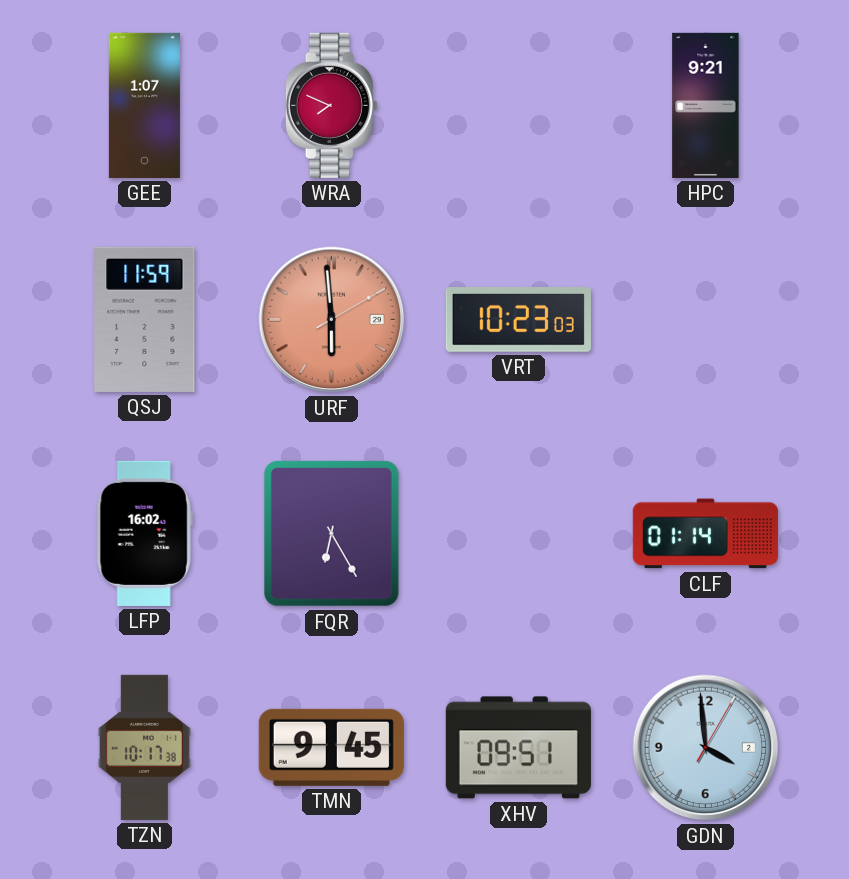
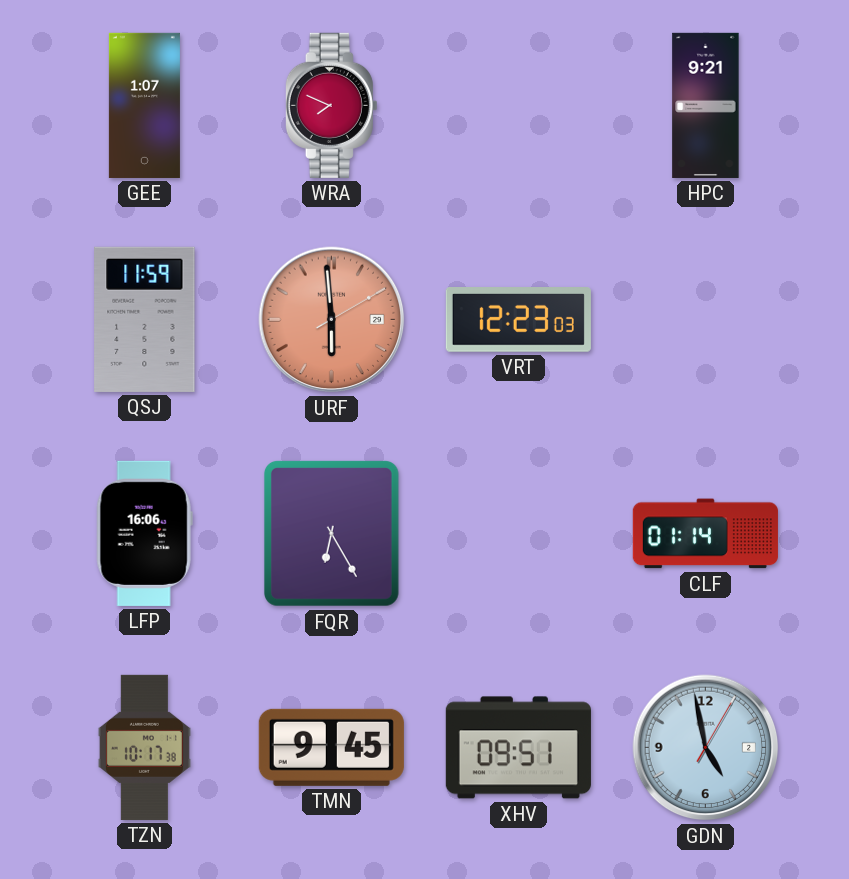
VRT: 10:23 -> 12:23
LFP: 16:02 -> 16:06
GDN: 3:59 -> 4:58
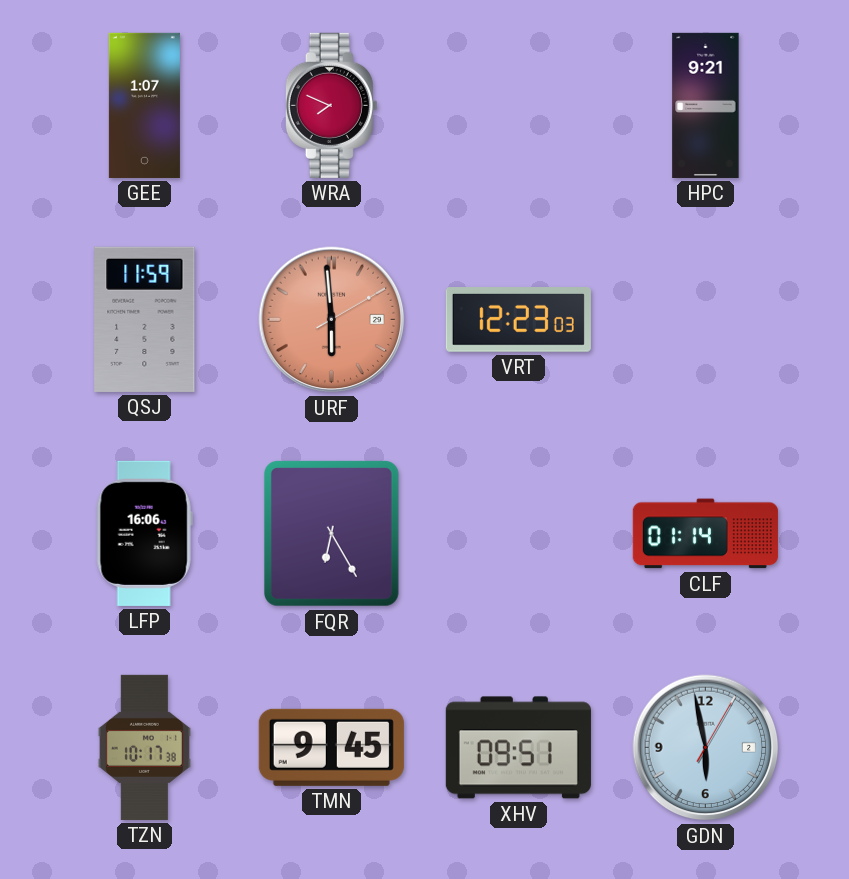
GDN: 4:58 -> 5:58
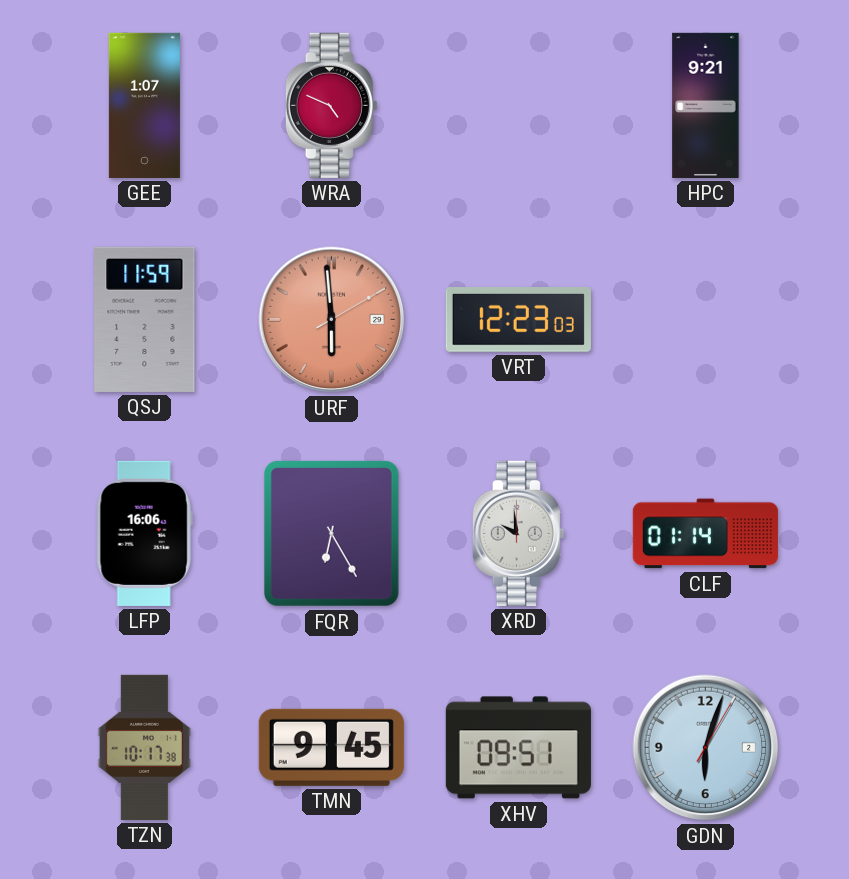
WRA: 7:49 -> 4:49
XRD: none -> 9:59
GDN: 5:58 -> 6:03
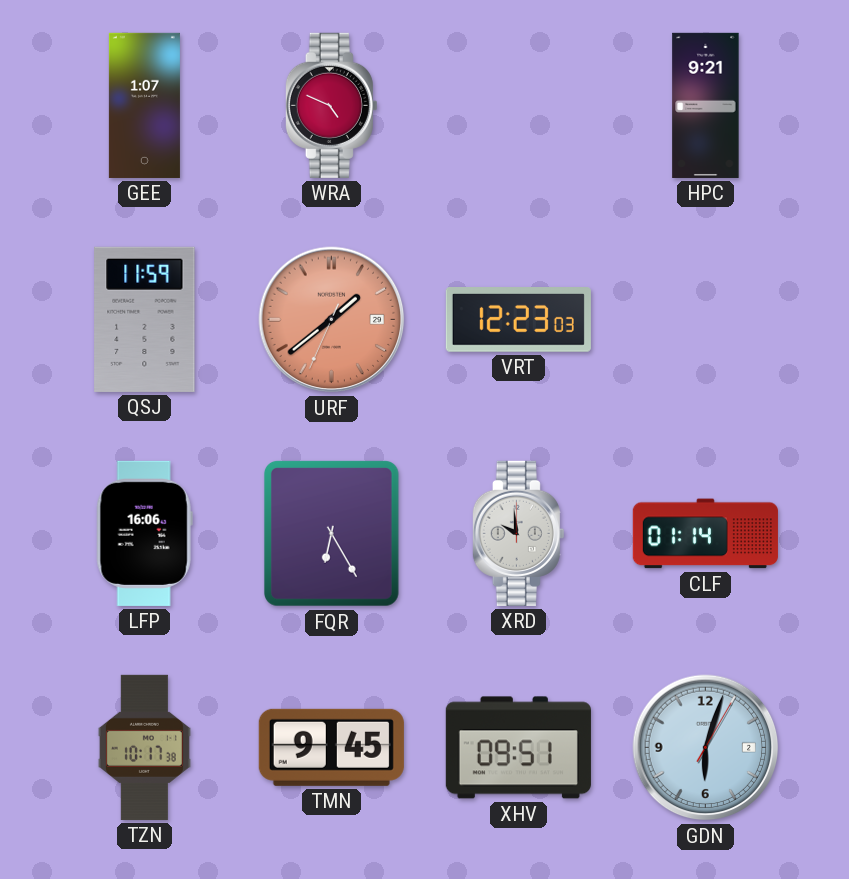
URF: 5:59 -> 1:38
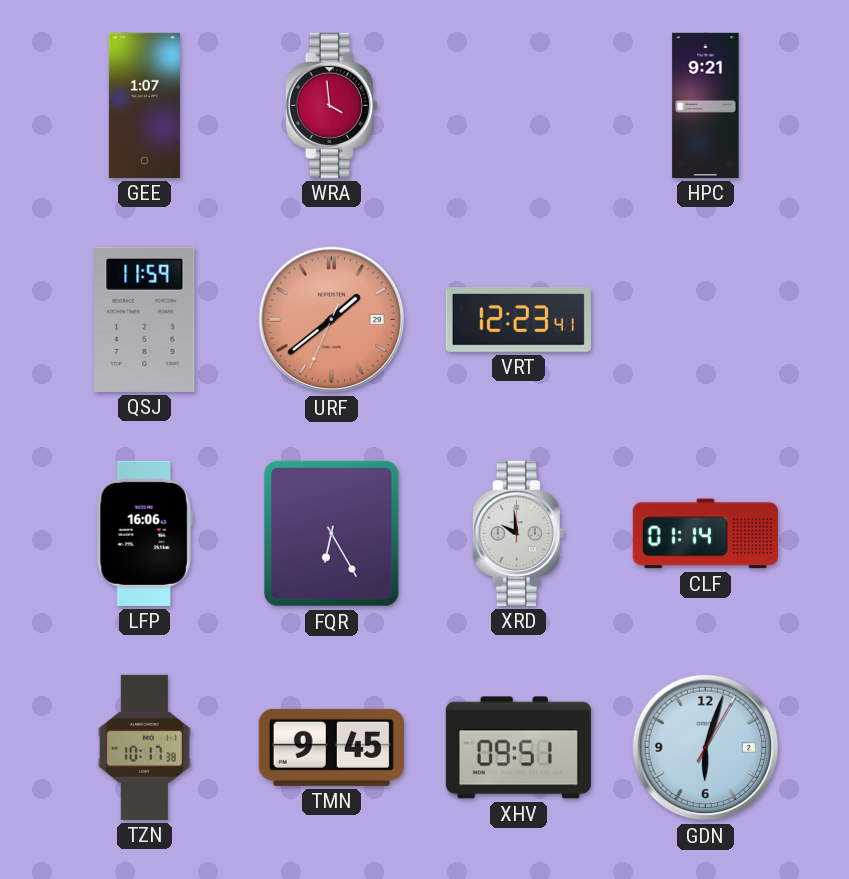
WRA: 4:49 -> 3:59
VRT: 12:23:03 -> 12:23:41
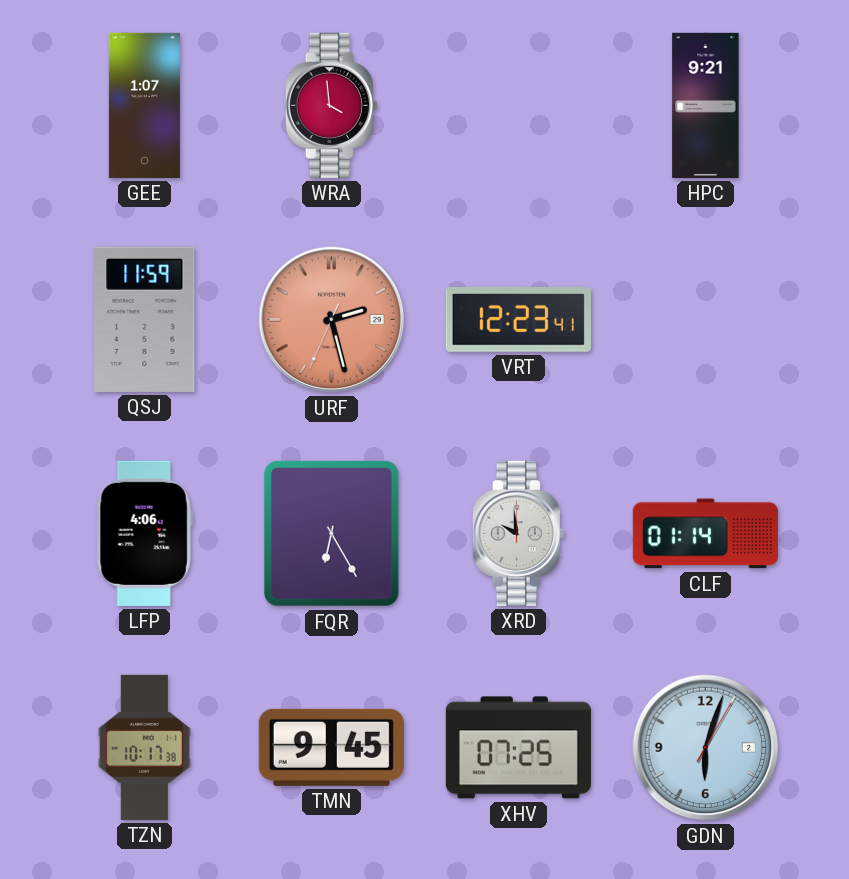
URF: 1:38 -> 2:27
LFP: 16:06 -> 4:06
XHV: 09:51 -> 07:25
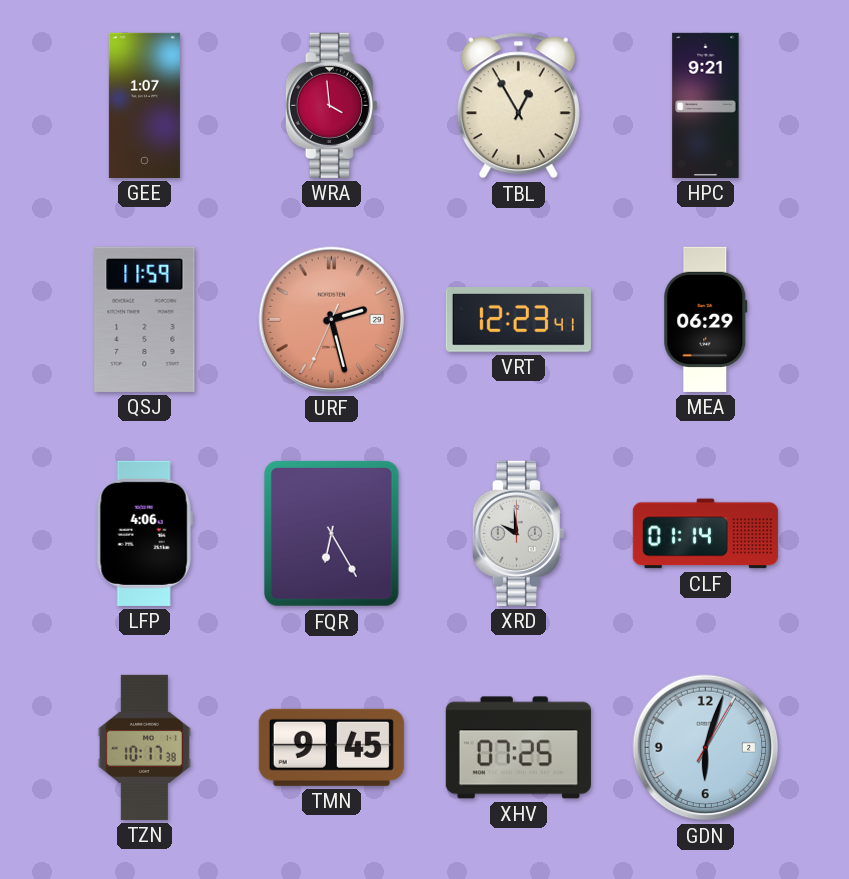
TBL: none -> 12:55
MEA: none -> 06:29
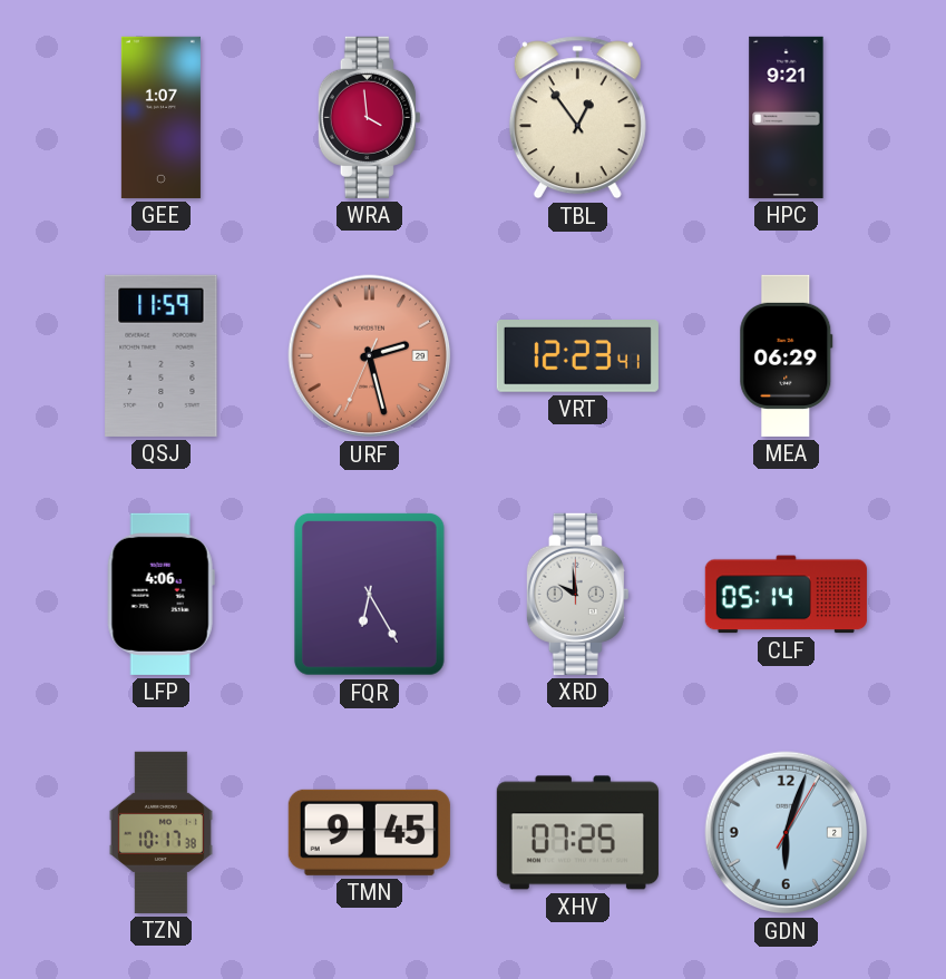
TBL: 12:55 -> 12:54
CLF: 01:14 -> 05:14
